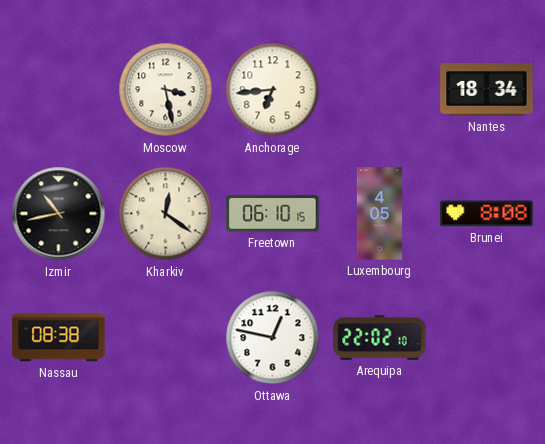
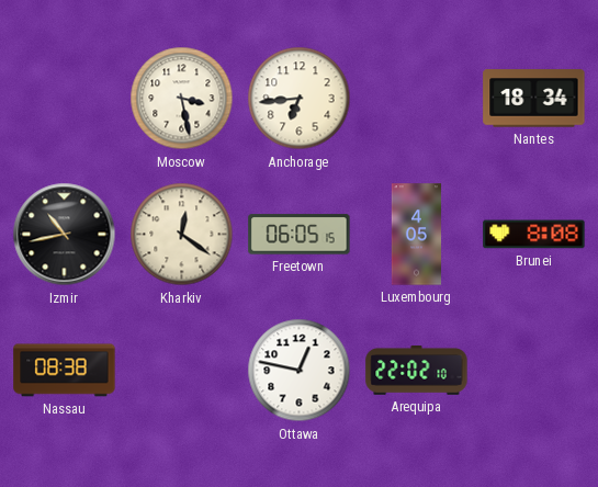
Freetown: 06:10 -> 06:05
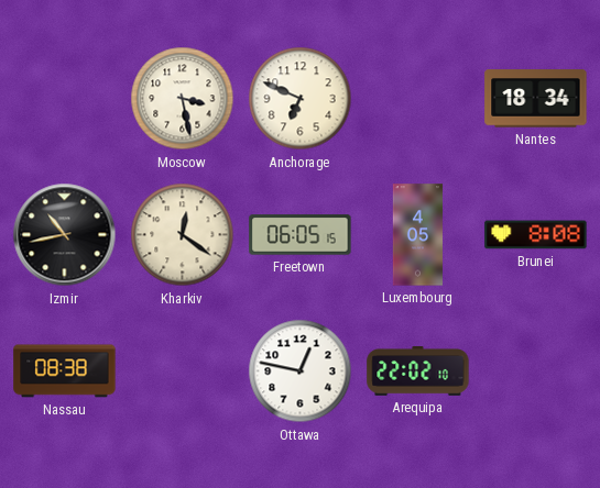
Anchorage: 6:44 -> 6:49
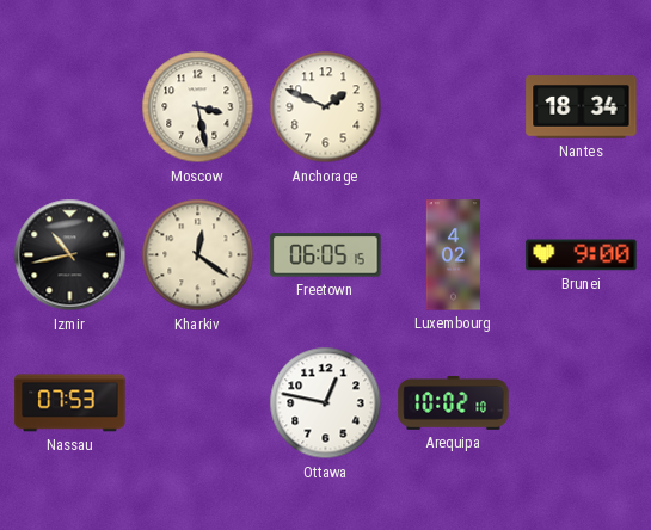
Anchorage: 6:49 -> 1:49
Luxembourg: 4:05 -> 4:02
Brunei: 8:08 -> 9:00
Nassau: 08:38 -> 07:53
Arequipa: 22:02 -> 10:02
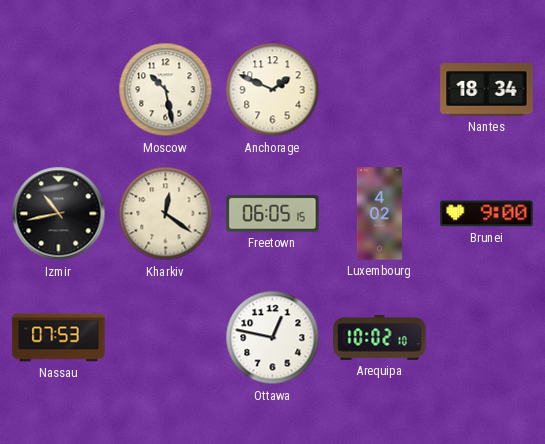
Moscow: 3:28 -> 10:28
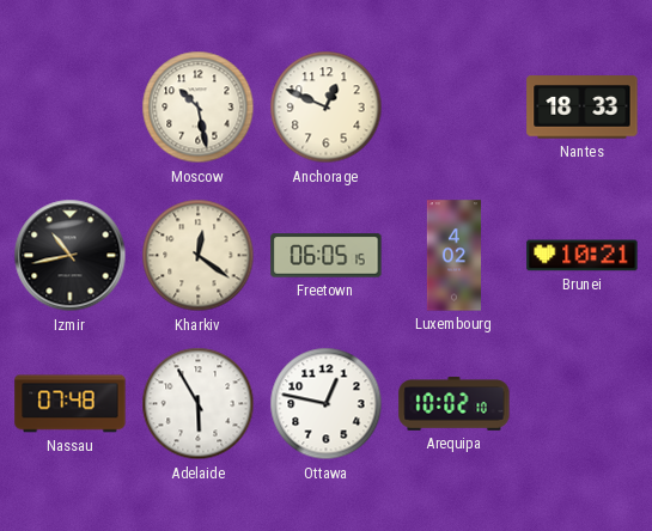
Anchorage: 1:49 -> 12:49
Nantes: 18:34 -> 18:33
Brunei: 9:00 -> 10:21
Nassau: 07:53 -> 07:48
Adelaide: none -> 5:55
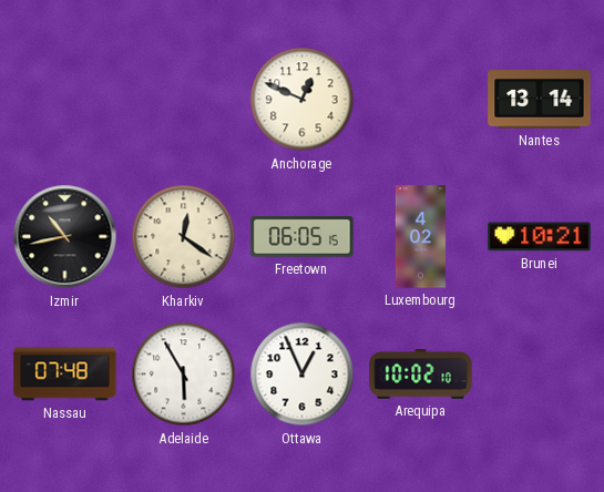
Moscow: 10:28 -> none
Nantes: 18:33 -> 13:14
Ottawa: 12:47 -> 12:56
